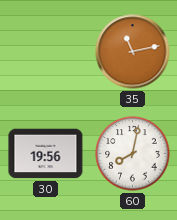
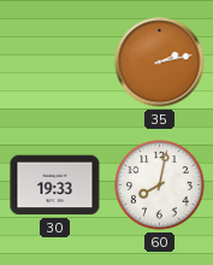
35: 11:13 -> 2:13
30: 19:56 -> 19:33
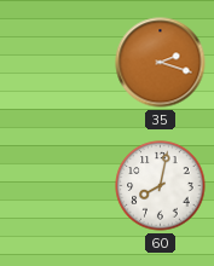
35: 2:13 -> 2:18
30: 19:33 -> none
